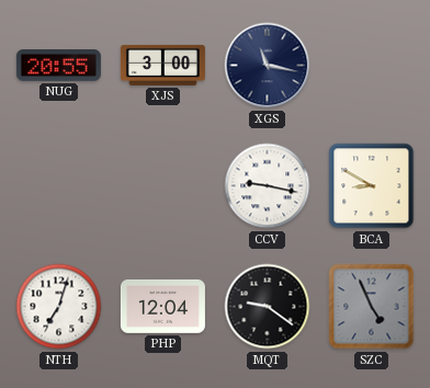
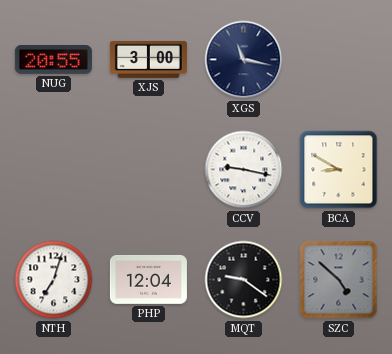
SZC: 4:56 -> 4:52
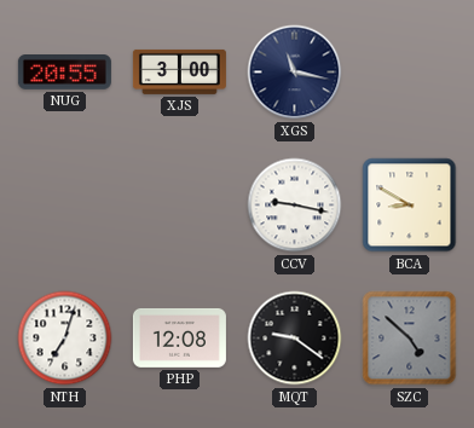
PHP: 12:04 -> 12:08
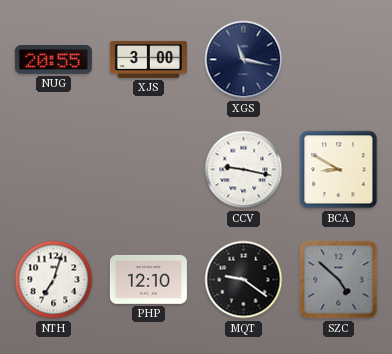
PHP: 12:08 -> 12:10
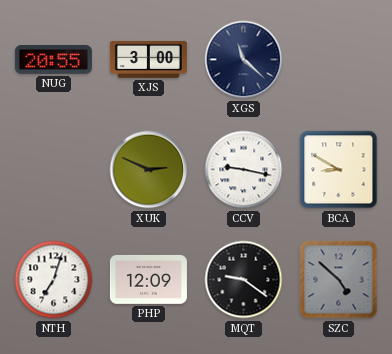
XGS: 11:17 -> 11:22
XUK: none -> 2:49
PHP: 12:10 -> 12:09
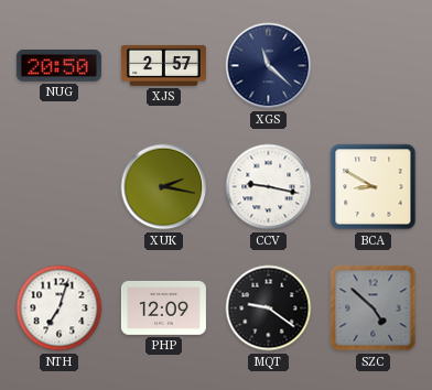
NUG: 20:55 -> 20:50
XJS: 3:00 -> 2:57
XUK: 2:49 -> 2:17
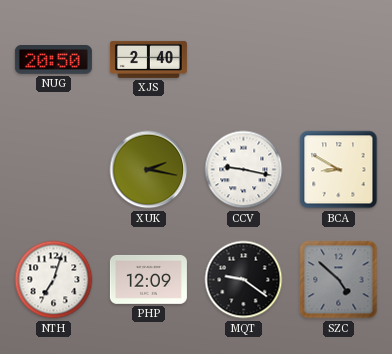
XJS: 2:57 -> 2:40
XGS: 11:22 -> none
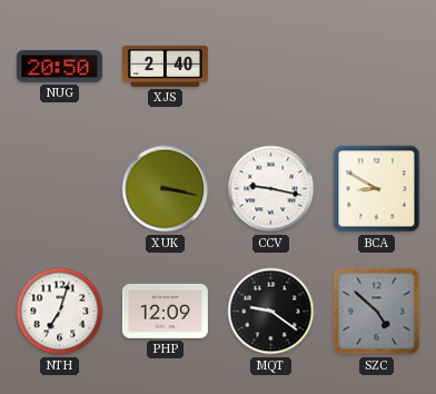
XUK: 2:17 -> 3:17
